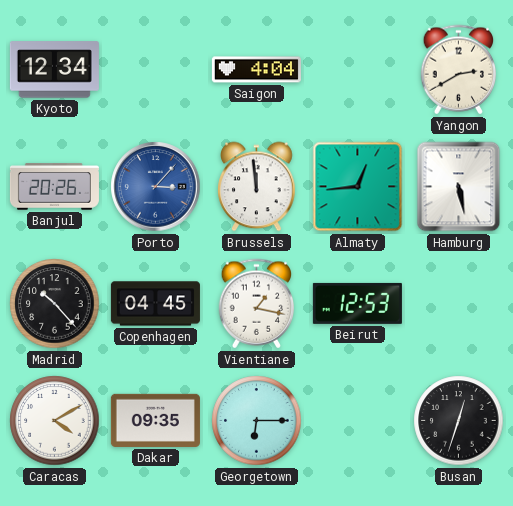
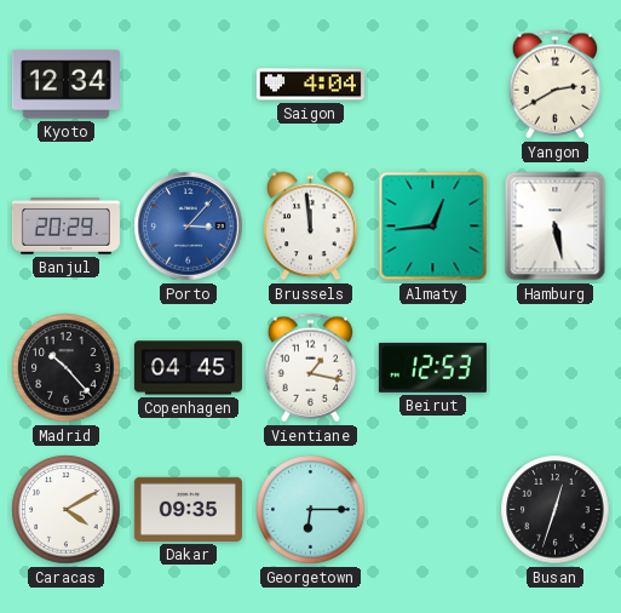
Banjul: 20:26 -> 20:29
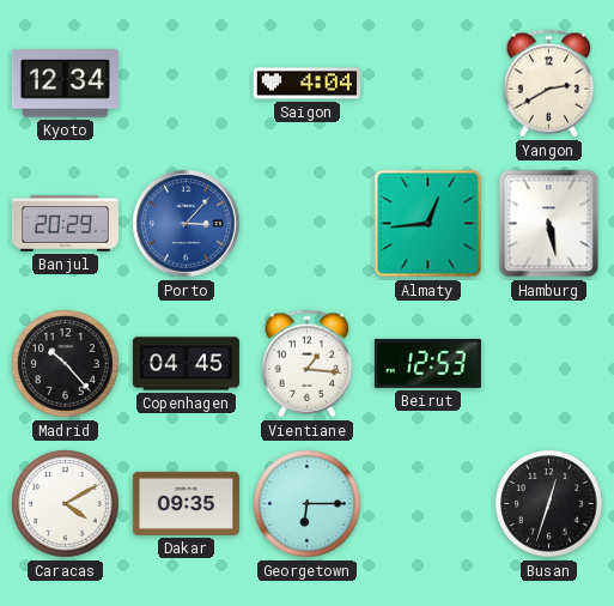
Brussels: 11:59 -> none
Vientiane: 1:17 -> 1:16
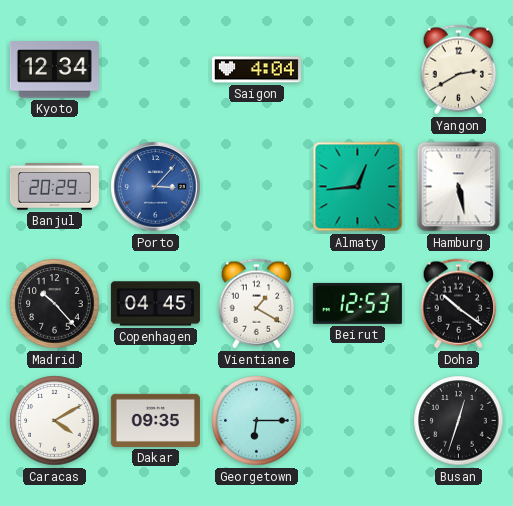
Vientiane: 1:16 -> 1:20
Doha: none -> 10:21
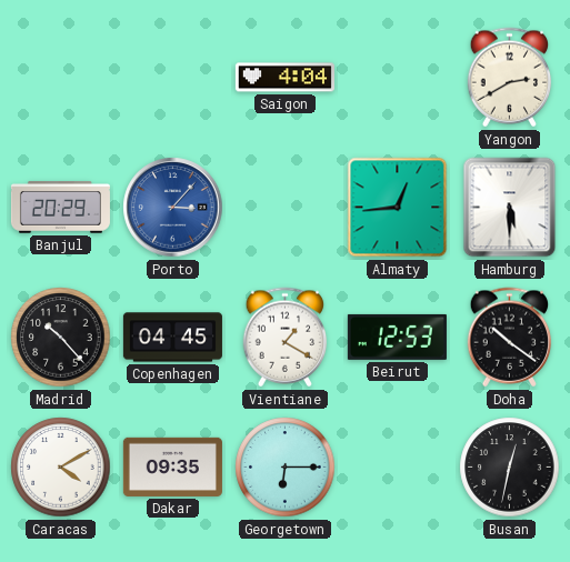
Kyoto: 12:34 -> none
Hamburg: 5:28 -> 5:30
Busan: 12:33 -> 12:32
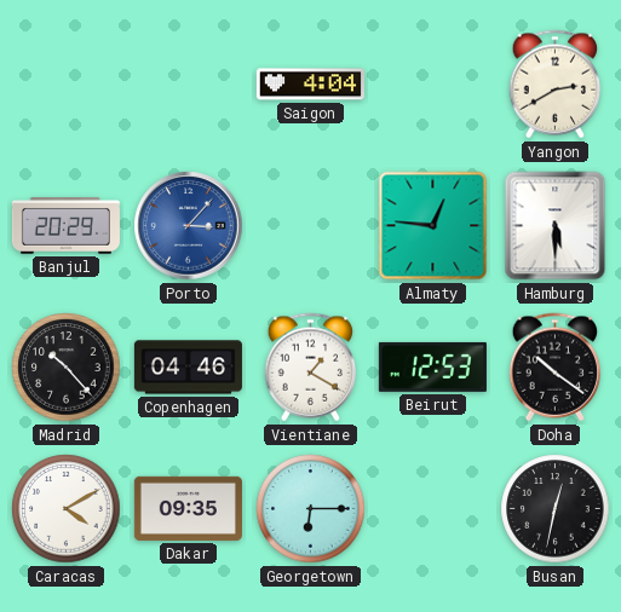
Almaty: 12:44 -> 12:46
Copenhagen: 04:45 -> 04:46
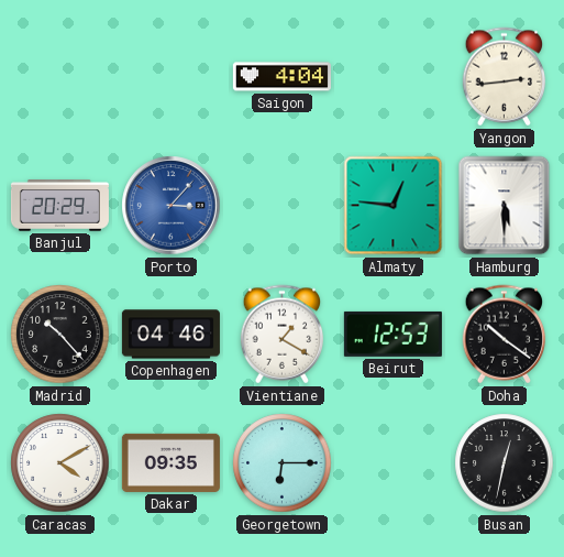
Yangon: 2:40 -> 2:44
